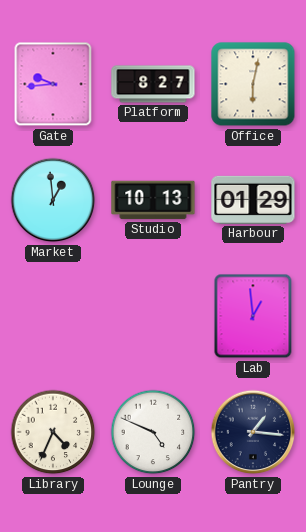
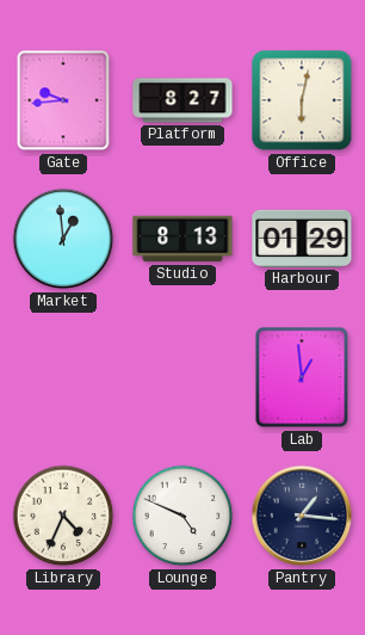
Studio: 10:13 -> 8:13
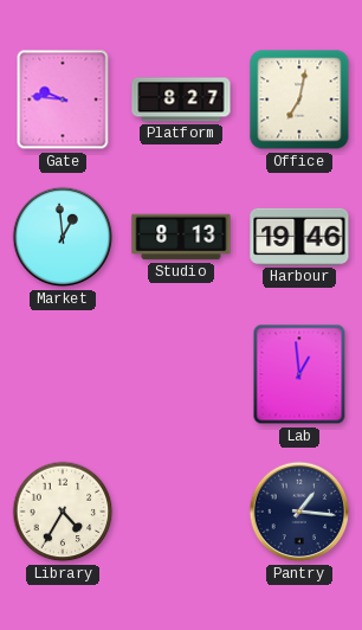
Gate: 9:44 -> 9:46
Office: 6:02 -> 7:02
Harbour: 01:29 -> 19:46
Library: 4:34 -> 4:35
Lounge: 4:49 -> none
